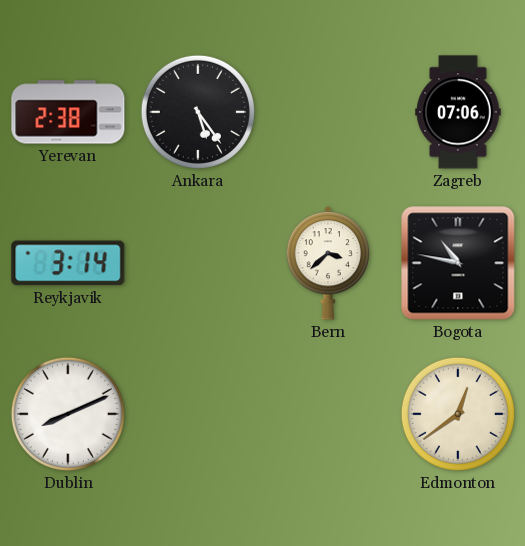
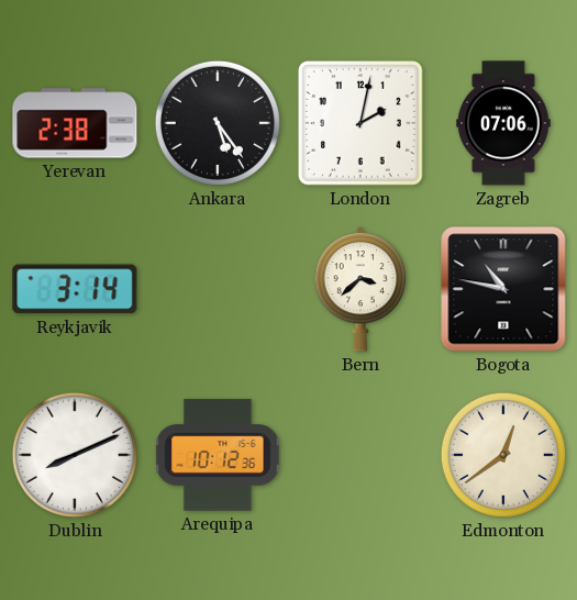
London: none -> 2:02
Arequipa: none -> 10:12
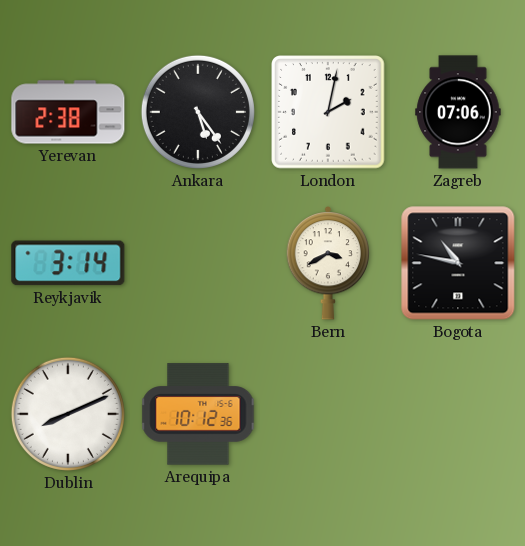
Bern: 3:38 -> 3:40
Edmonton: 12:39 -> none
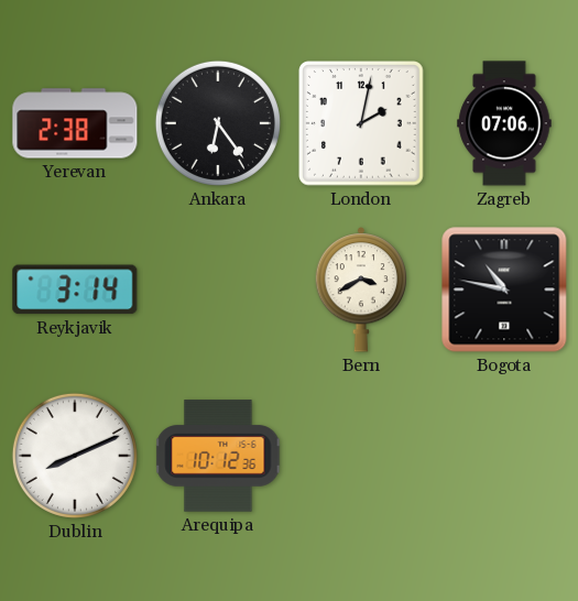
Ankara: 5:24 -> 6:24
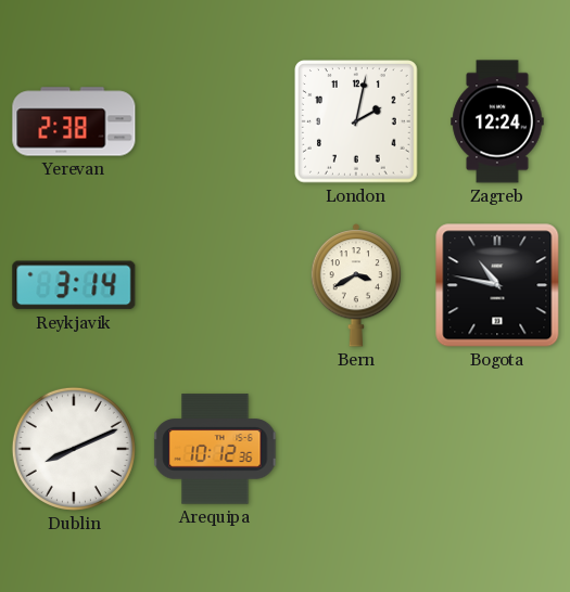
Ankara: 6:24 -> none
Zagreb: 07:06 -> 12:24
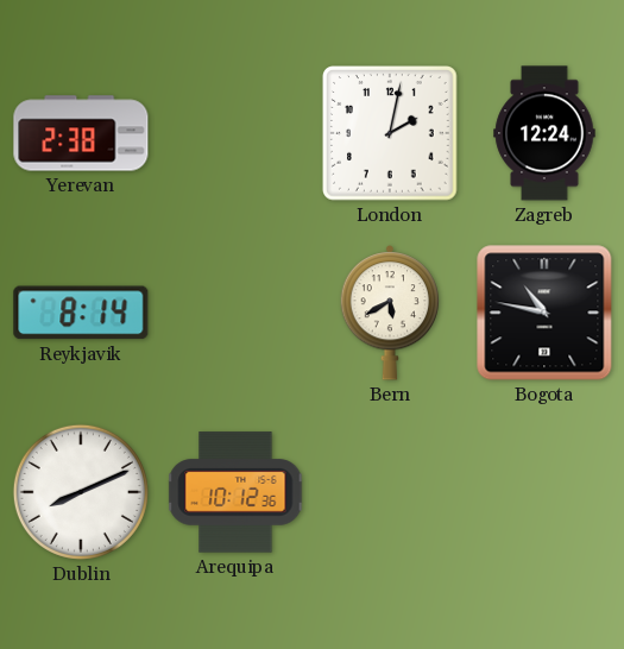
Reykjavik: 3:14 -> 8:14
Bern: 3:40 -> 5:40
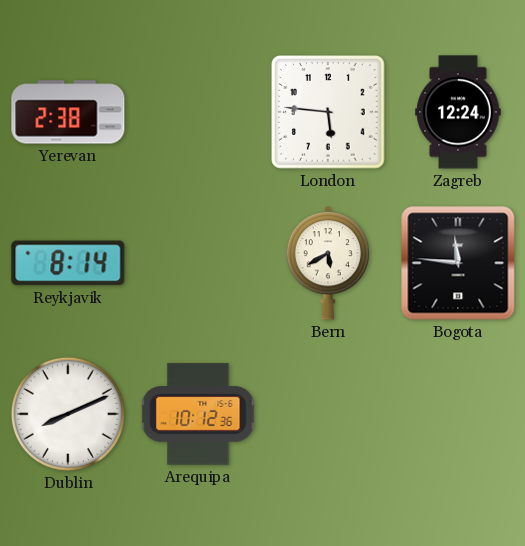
London: 2:02 -> 5:46
Bogota: 10:47 -> 11:46
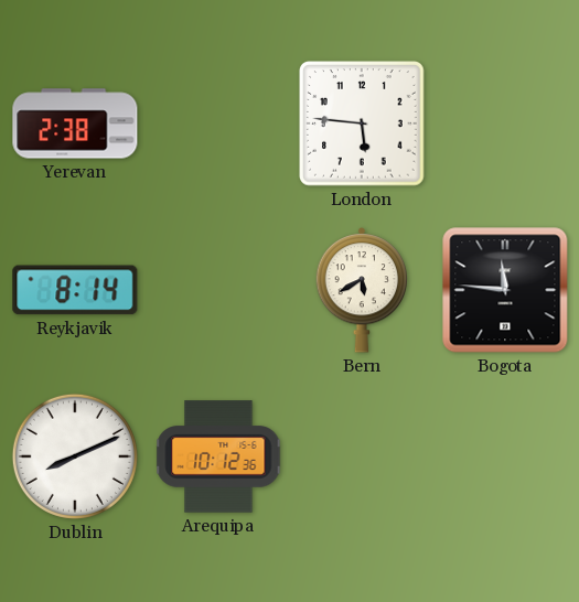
Zagreb: 12:24 -> none
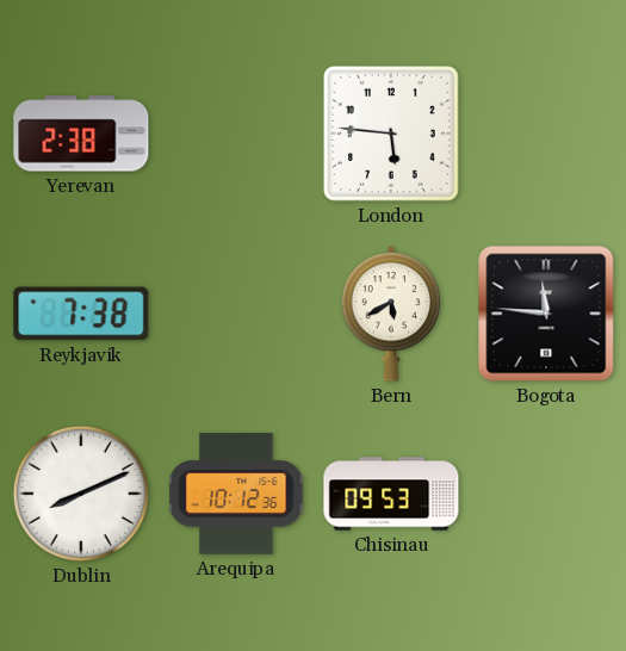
Reykjavik: 8:14 -> 7:38
Chisinau: none -> 09:53
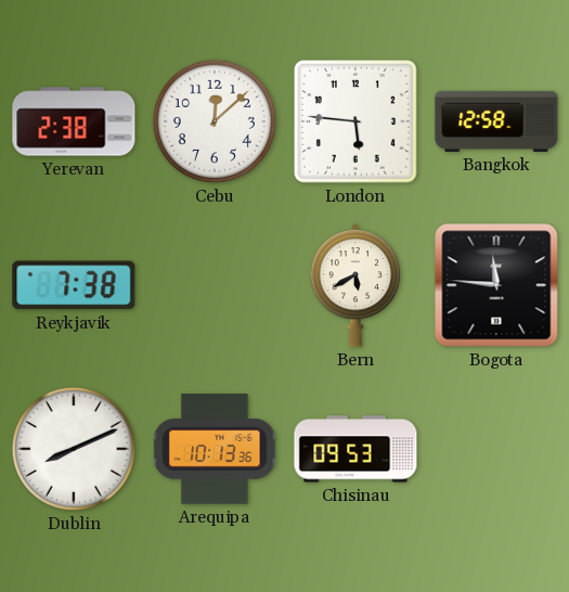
Cebu: none -> 12:08
Bangkok: none -> 12:58
Arequipa: 10:12 -> 10:13
